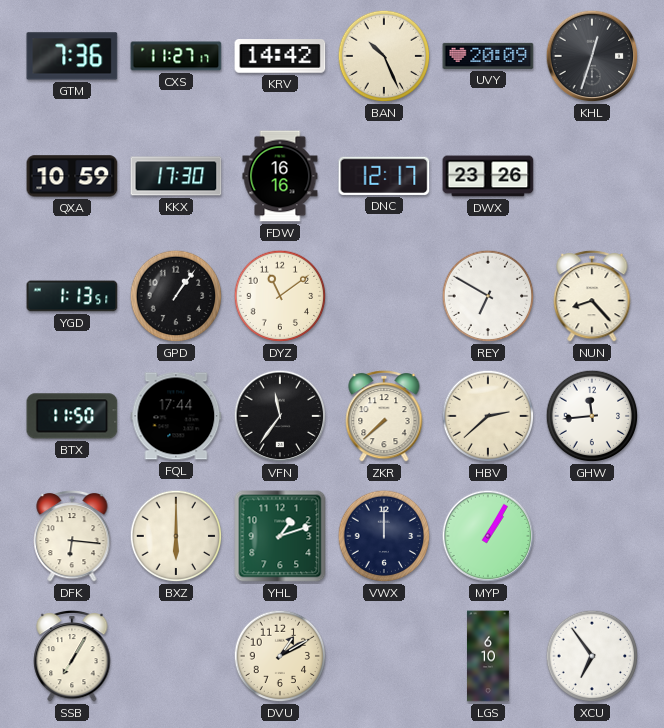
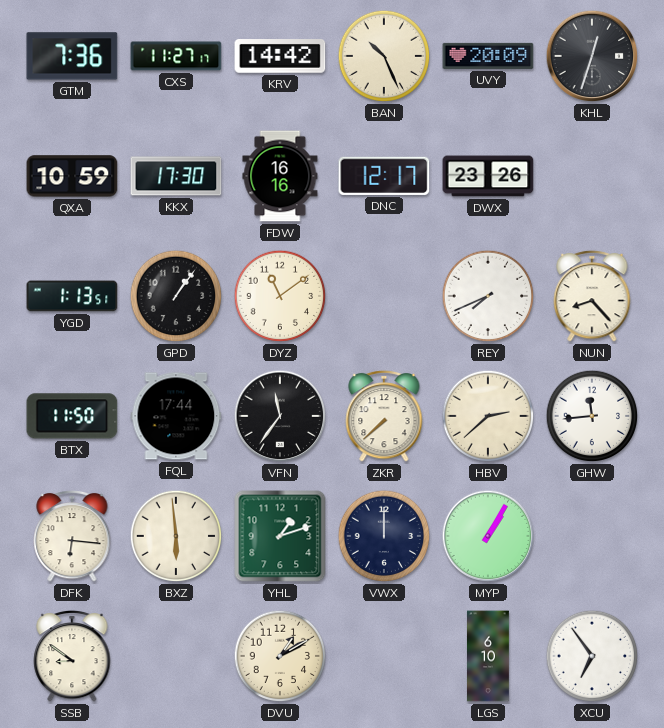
REY: 6:50 -> 7:41
BXZ: 6:00 -> 5:59
SSB: 7:05 -> 8:51
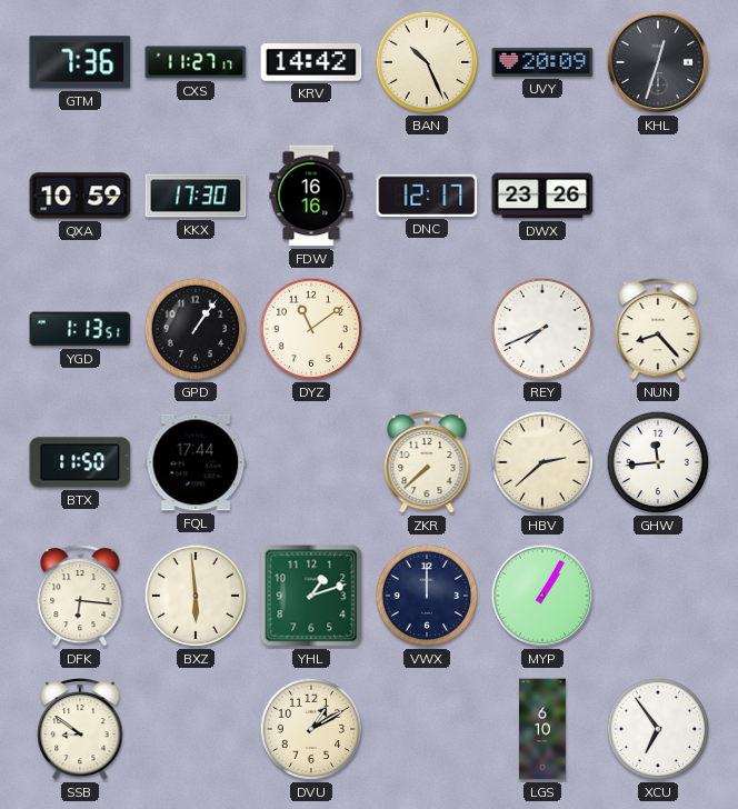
VFN: 11:36 -> none
